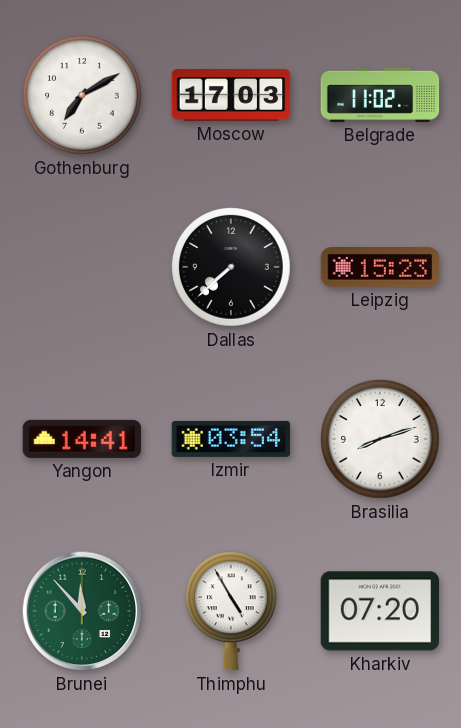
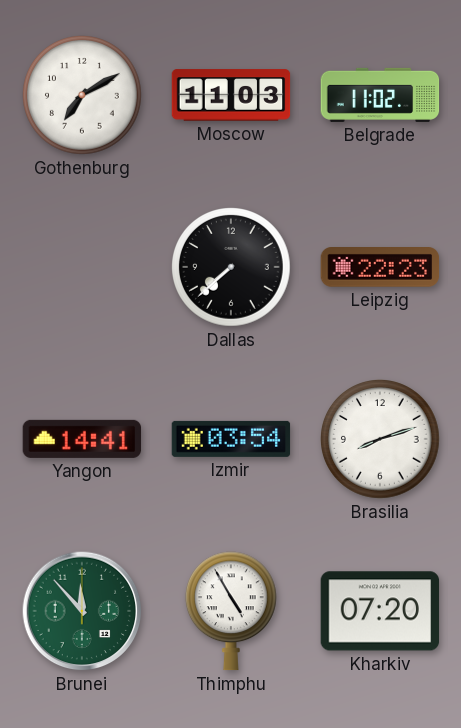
Moscow: 17:03 -> 11:03
Leipzig: 15:23 -> 22:23
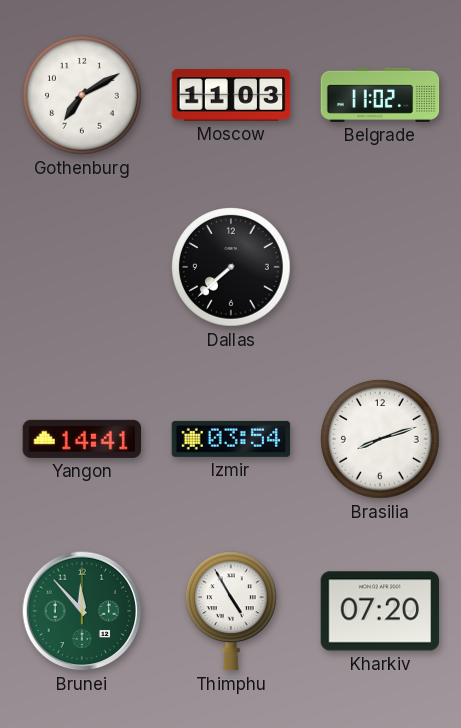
Leipzig: 22:23 -> none
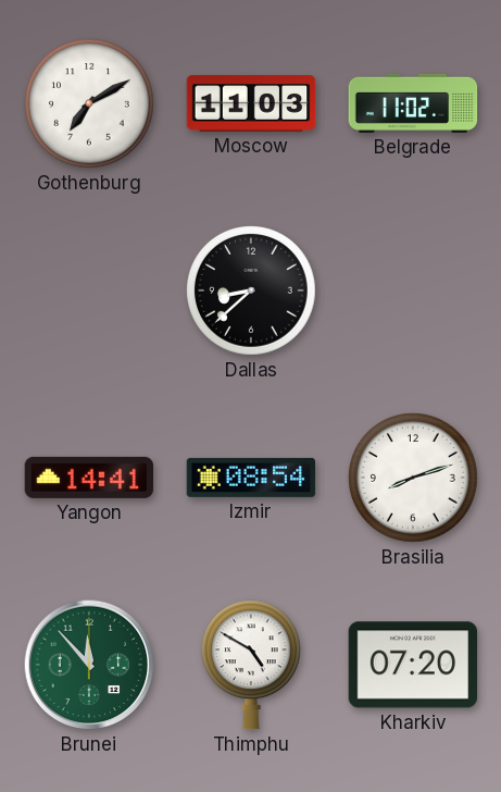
Dallas: 7:38 -> 8:38
Izmir: 03:54 -> 08:54
Thimphu: 4:55 -> 4:50
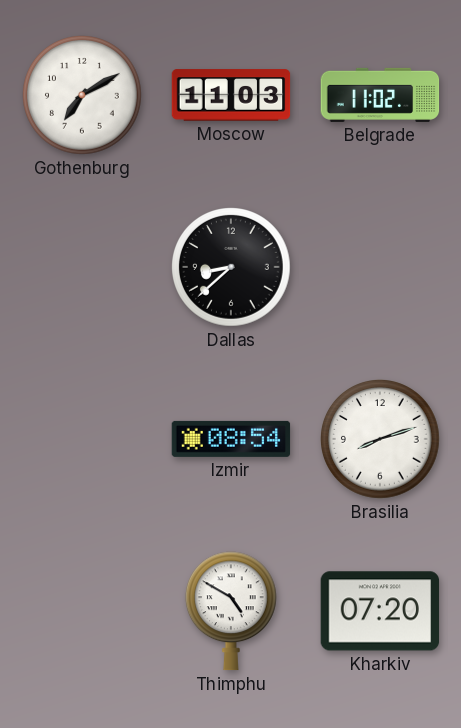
Yangon: 14:41 -> none
Brunei: 11:53 -> none
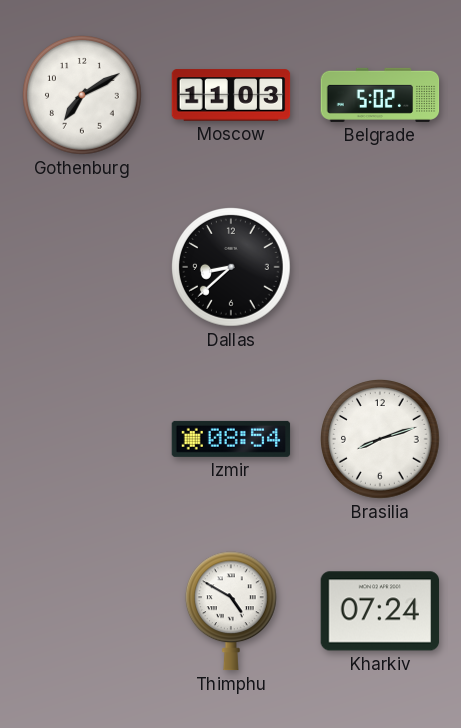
Belgrade: 11:02 -> 5:02
Kharkiv: 07:20 -> 07:24
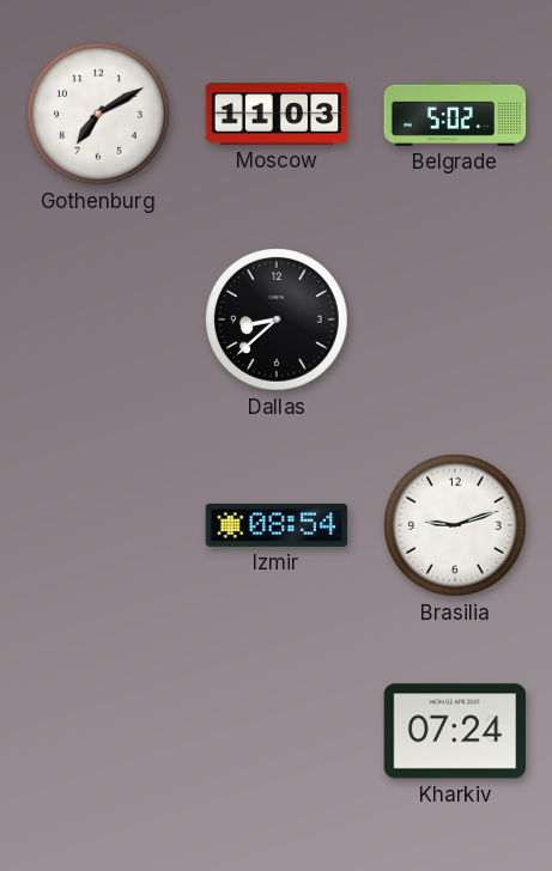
Brasilia: 8:12 -> 9:12
Thimphu: 4:50 -> none
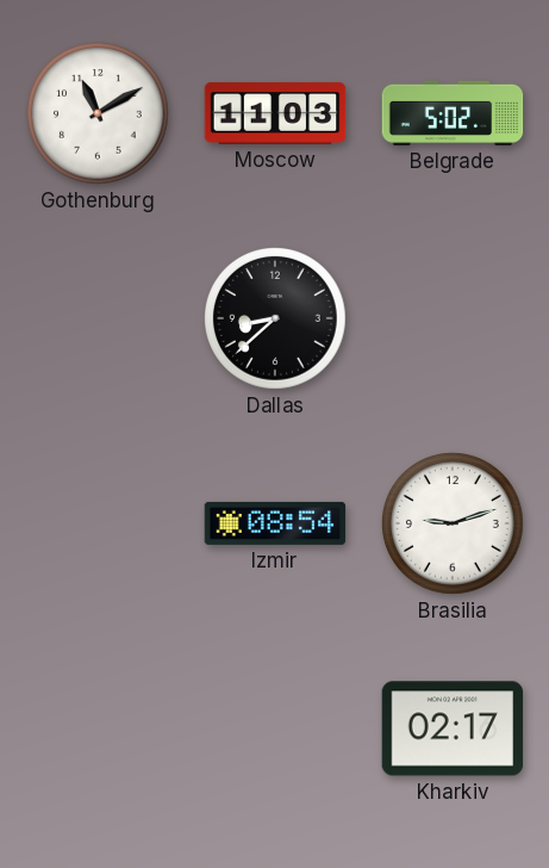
Gothenburg: 7:10 -> 11:10
Kharkiv: 07:24 -> 02:17
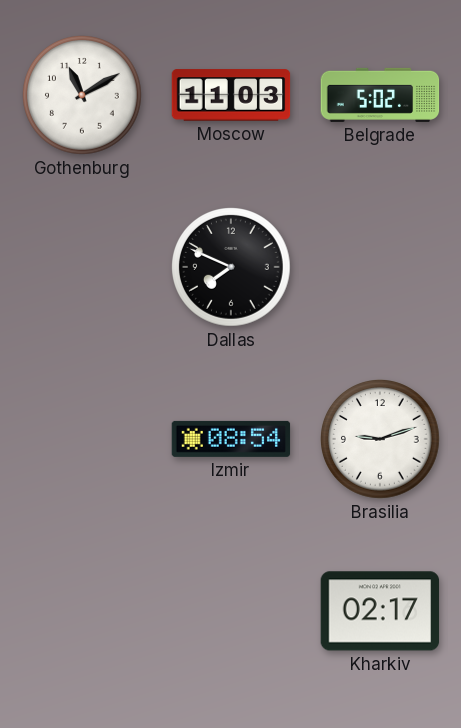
Dallas: 8:38 -> 7:49
